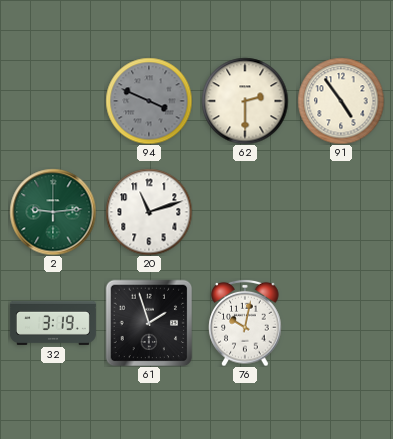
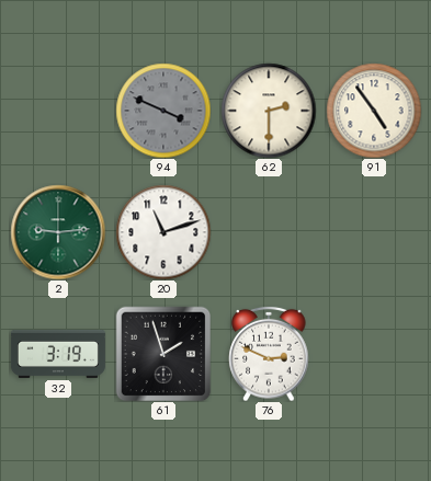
76: 10:02 -> 2:49
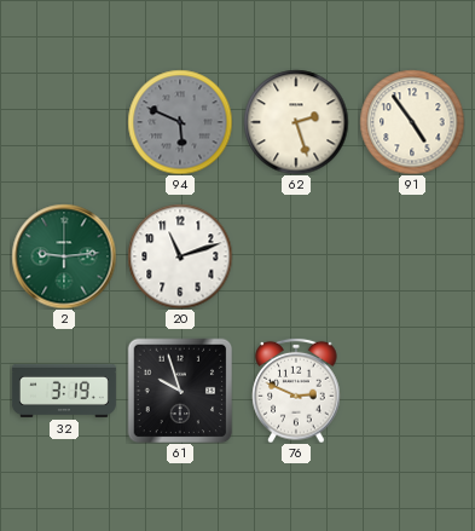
94: 3:49 -> 5:49
62: 2:30 -> 2:27
61: 1:57 -> 9:57
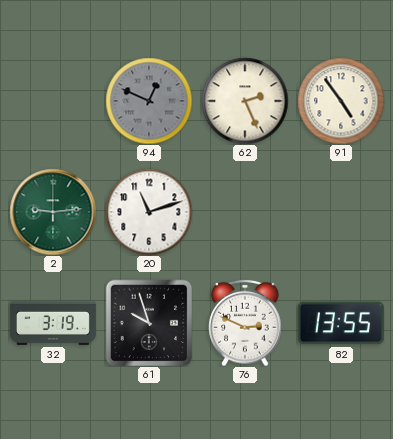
94: 5:49 -> 12:49
62: 2:27 -> 2:26
82: none -> 13:55
